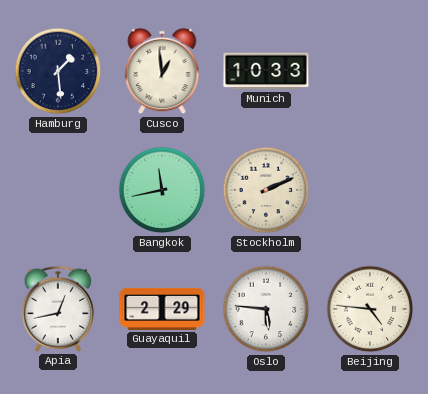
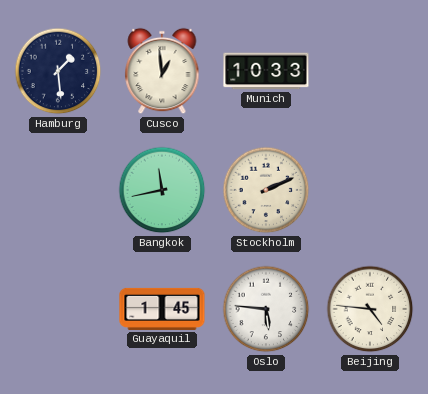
Apia: 12:43 -> none
Guayaquil: 2:29 -> 1:45
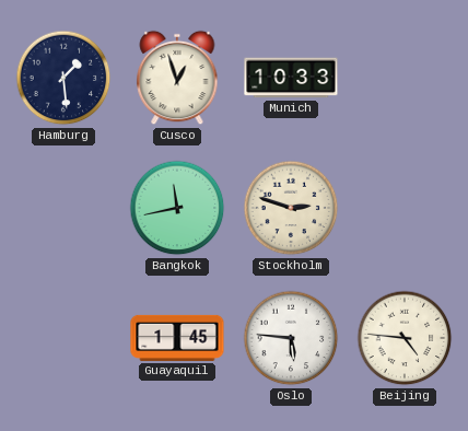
Cusco: 12:59 -> 12:57
Stockholm: 2:11 -> 2:48
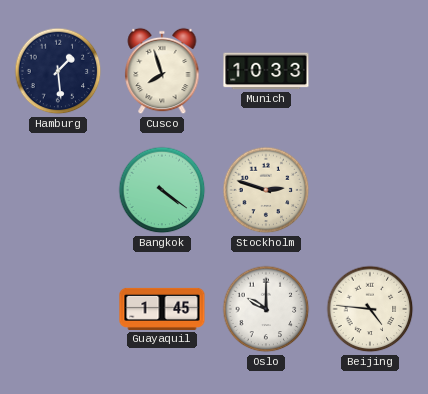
Cusco: 12:57 -> 7:57
Bangkok: 11:43 -> 4:21
Oslo: 5:46 -> 10:00
